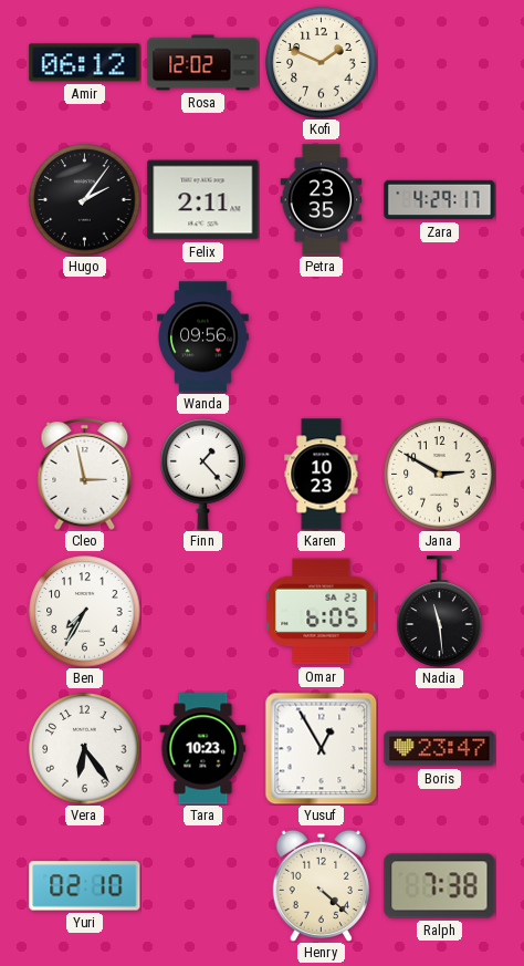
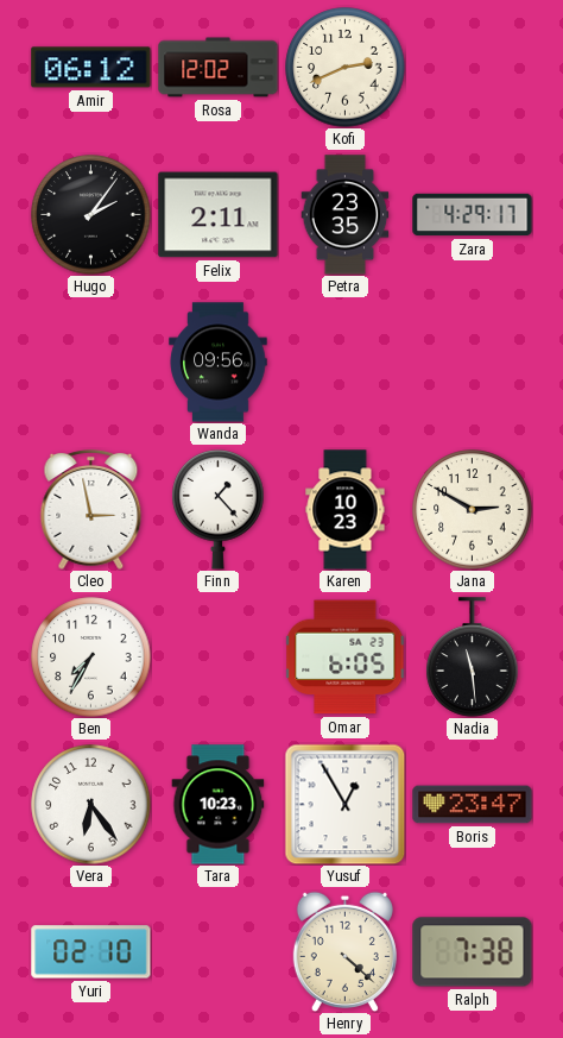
Kofi: 1:49 -> 2:41
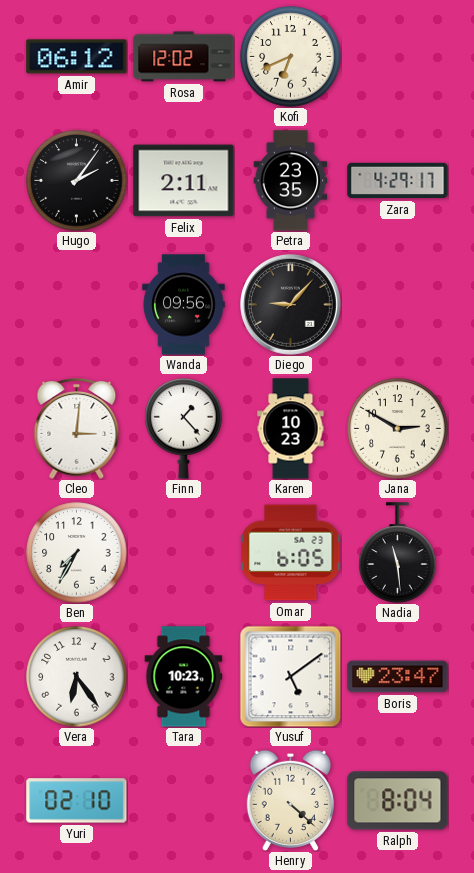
Kofi: 2:41 -> 6:41
Diego: none -> 9:07
Cleo: 2:58 -> 3:01
Yusuf: 12:55 -> 5:09
Ralph: 7:38 -> 8:04
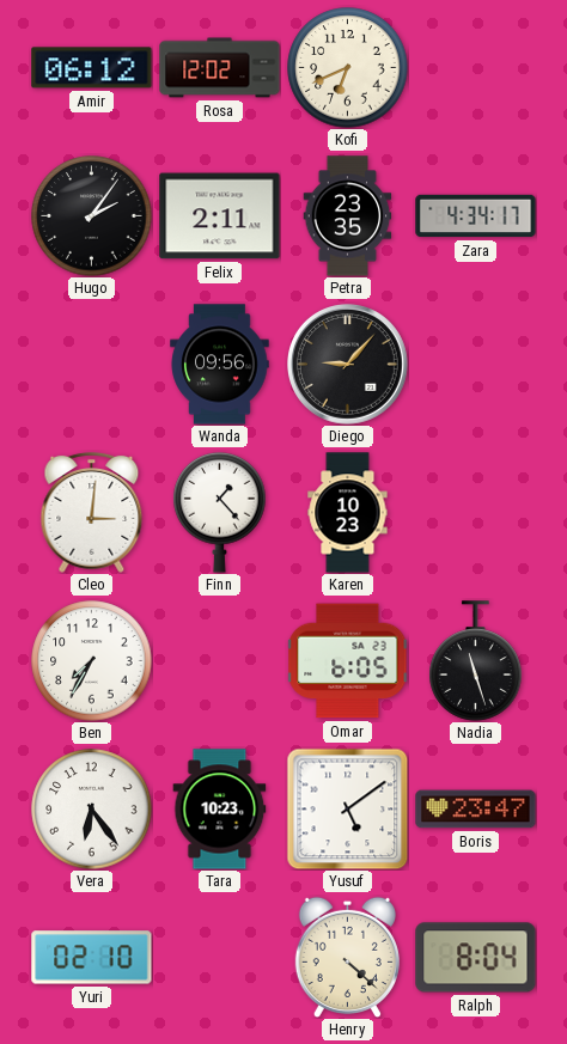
Zara: 4:29 -> 4:34
Jana: 2:50 -> none
Nadia: 11:29 -> 11:27
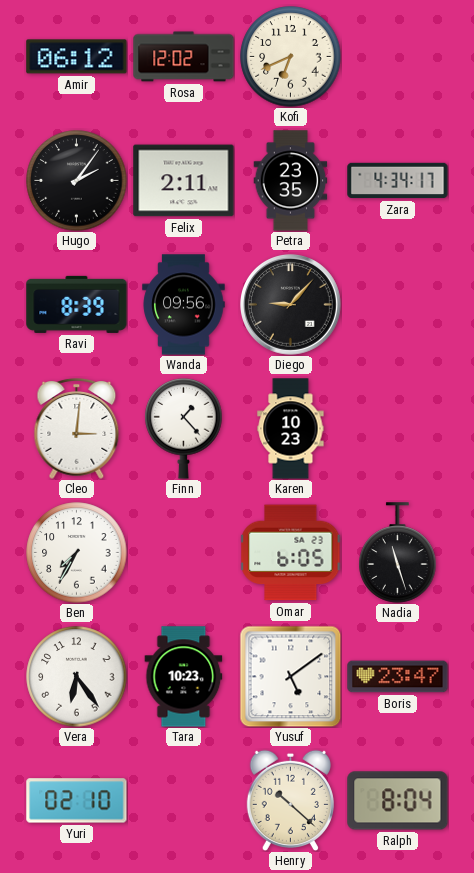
Ravi: none -> 8:39
Henry: 4:22 -> 10:22
